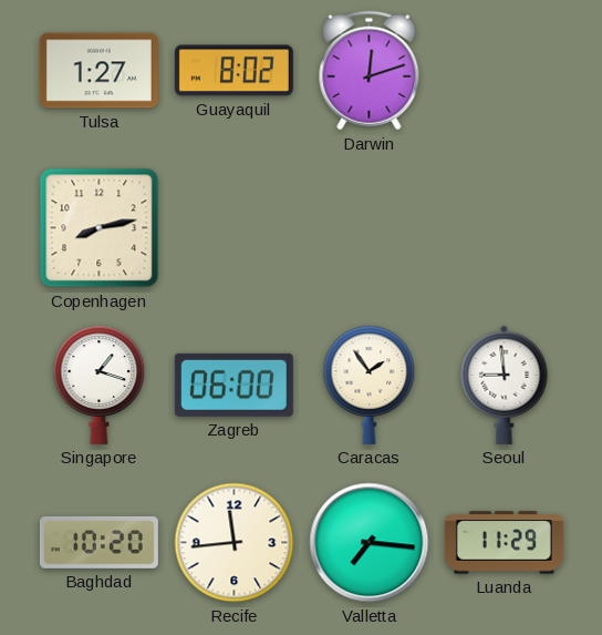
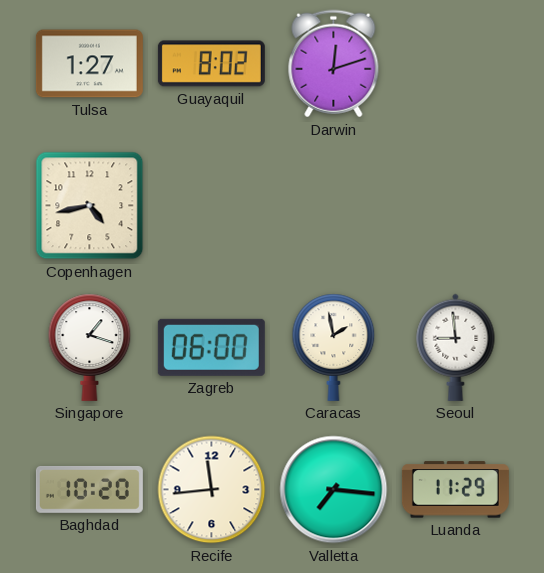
Copenhagen: 8:13 -> 4:43
Caracas: 1:54 -> 1:58
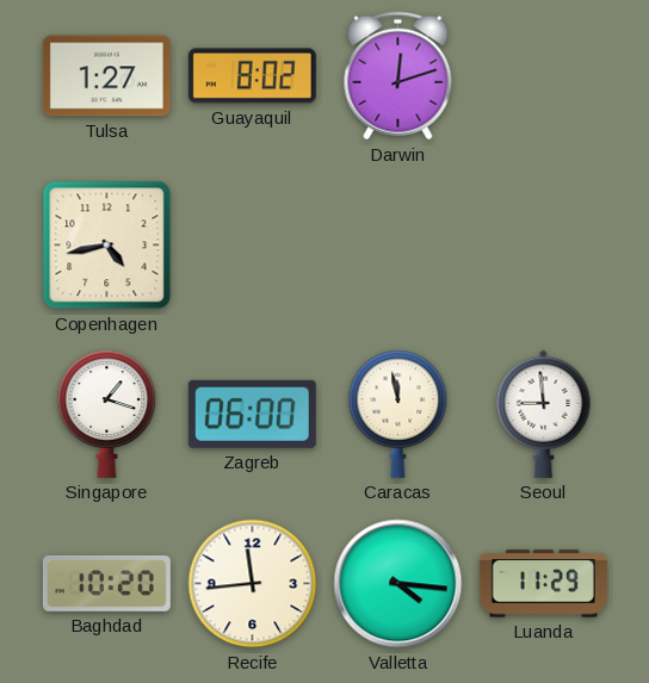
Caracas: 1:58 -> 11:58
Valletta: 7:16 -> 4:16
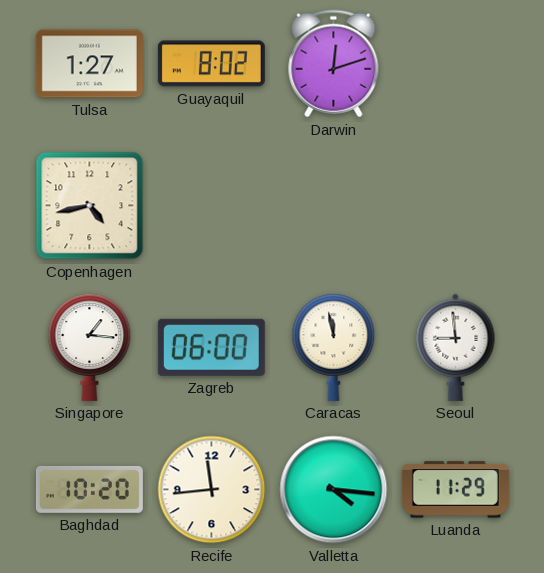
Singapore: 1:18 -> 1:16
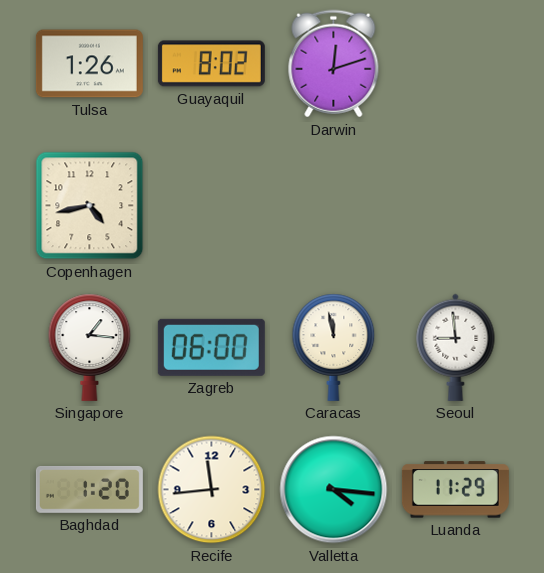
Tulsa: 1:27 -> 1:26
Baghdad: 10:20 -> 1:20
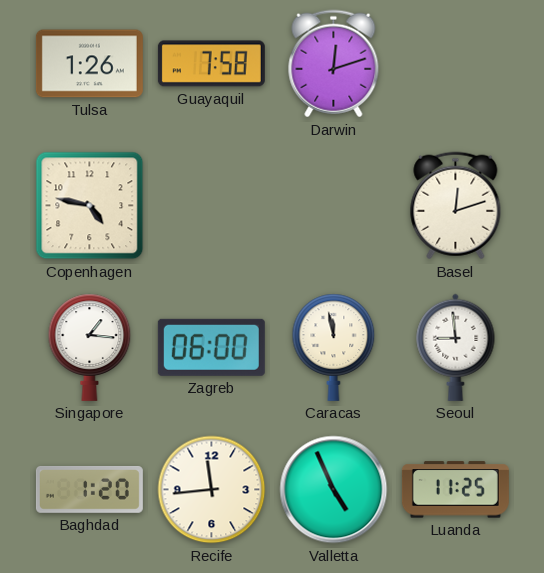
Guayaquil: 8:02 -> 7:58
Copenhagen: 4:43 -> 4:47
Basel: none -> 12:12
Valletta: 4:16 -> 4:56
Luanda: 11:29 -> 11:25
